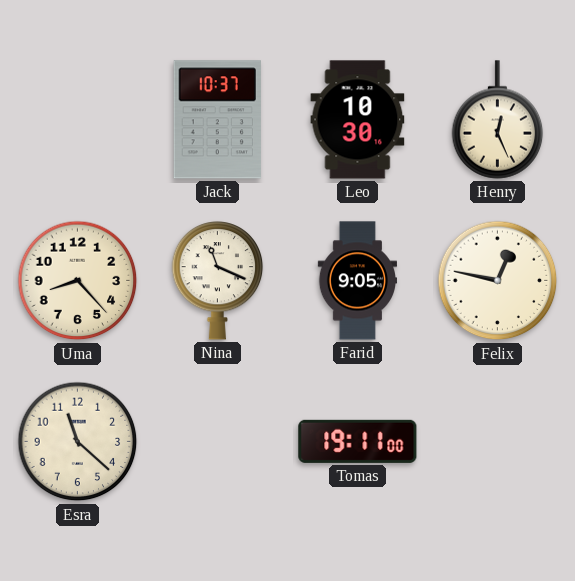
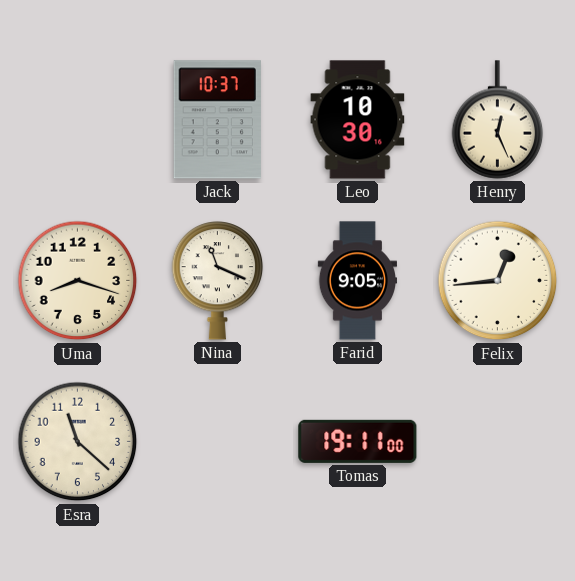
Uma: 8:23 -> 8:18
Felix: 12:47 -> 12:44
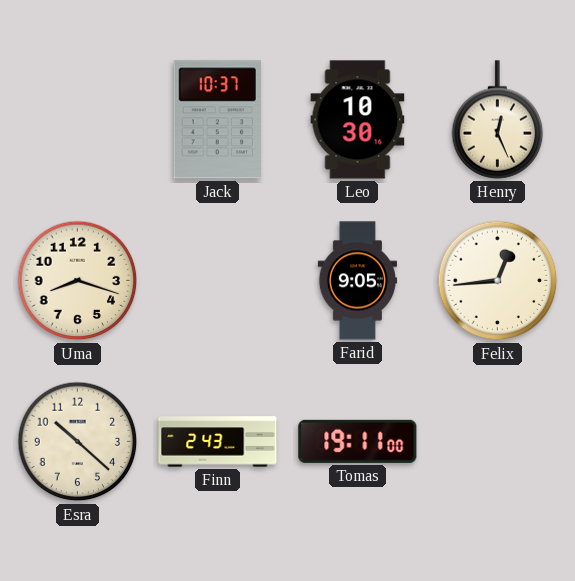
Nina: 11:19 -> none
Esra: 11:22 -> 10:22
Finn: none -> 2:43
